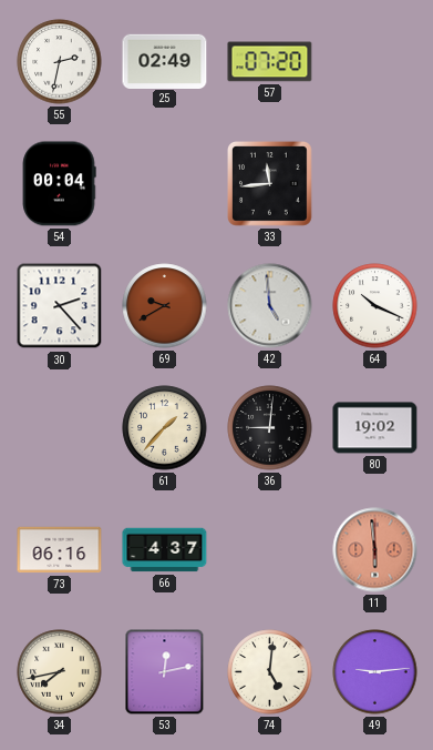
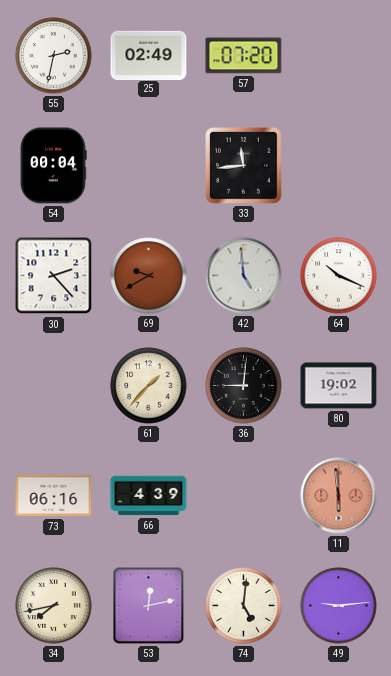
66: 4:37 -> 4:39
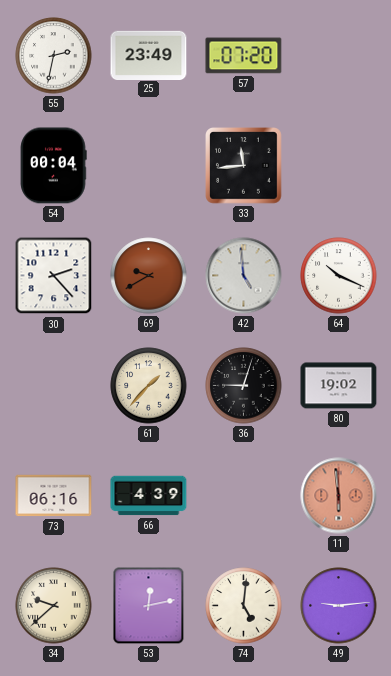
25: 02:49 -> 23:49
36: 9:01 -> 9:03
34: 7:43 -> 9:38
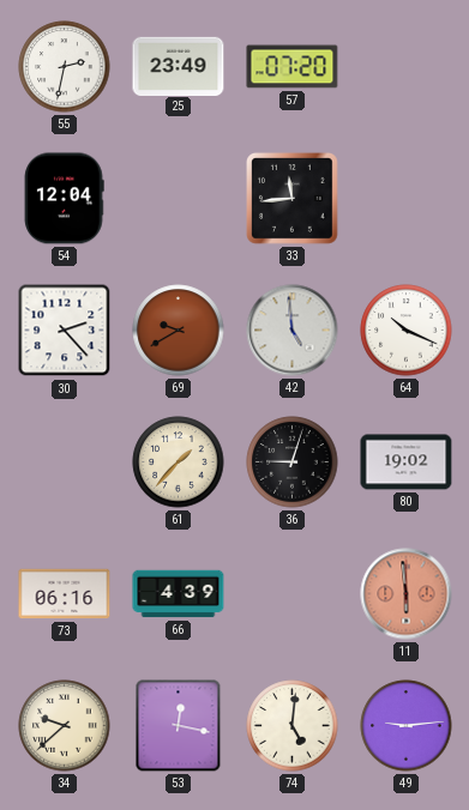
54: 00:04 -> 12:04
53: 12:13 -> 12:17
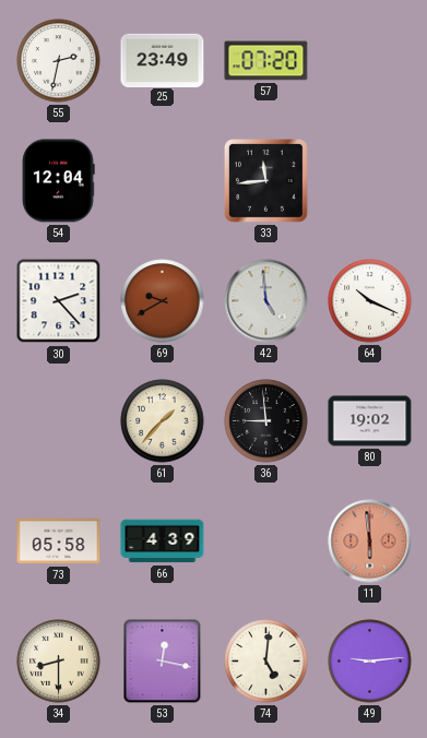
36: 9:03 -> 8:59
73: 06:16 -> 05:58
34: 9:38 -> 8:30
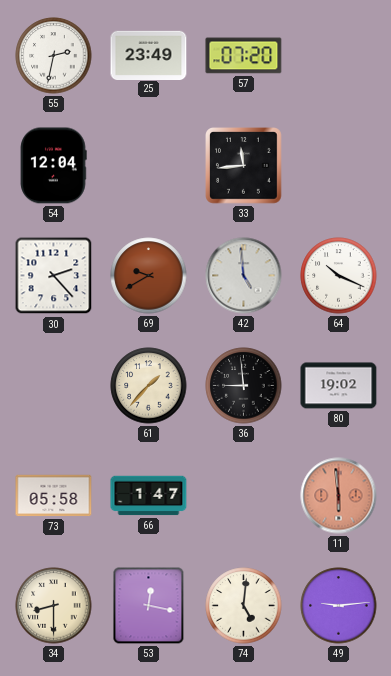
66: 4:39 -> 1:47
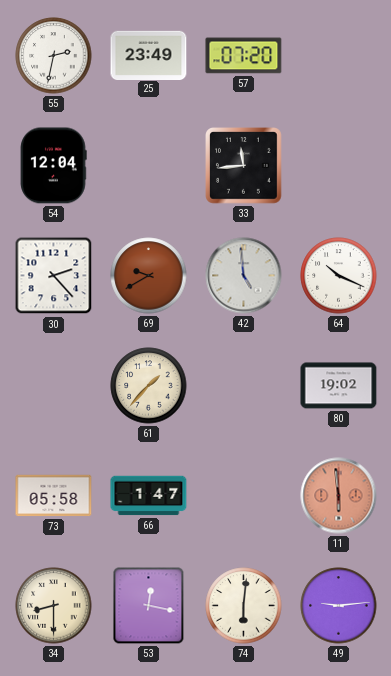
36: 8:59 -> none
74: 5:01 -> 6:01
